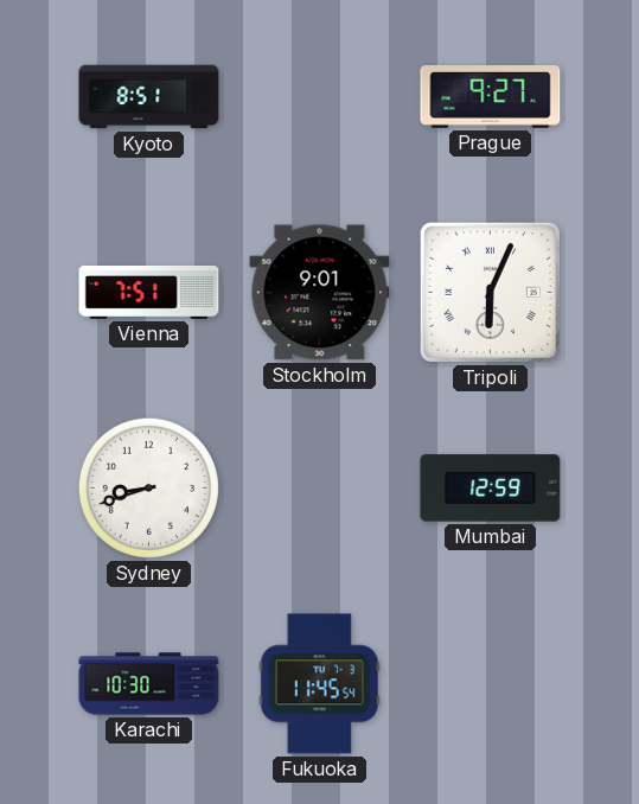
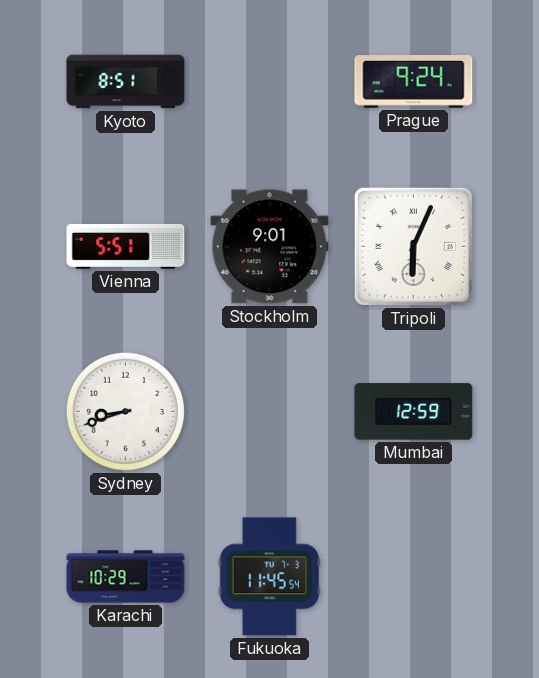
Prague: 9:27 -> 9:24
Vienna: 7:51 -> 5:51
Karachi: 10:30 -> 10:29
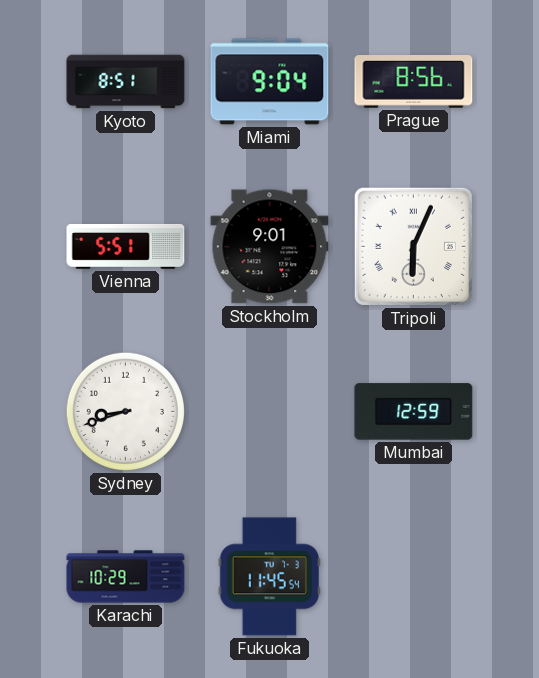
Miami: none -> 9:04
Prague: 9:24 -> 8:56
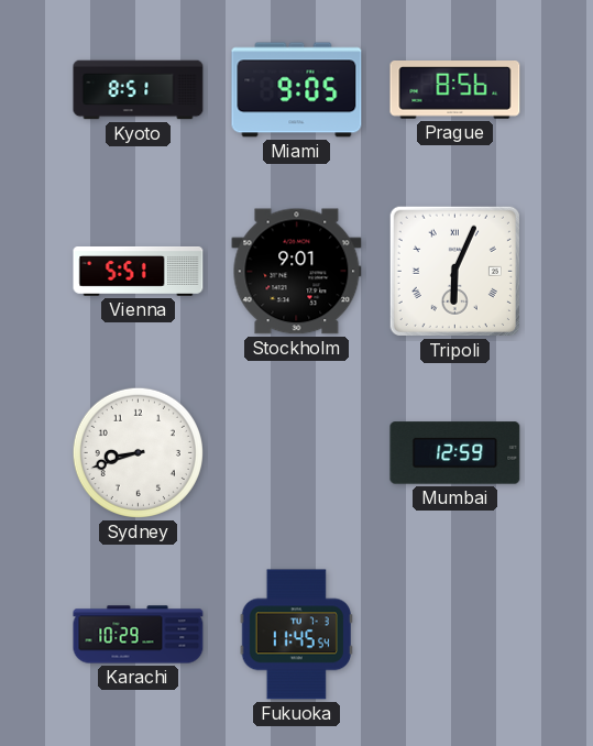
Miami: 9:04 -> 9:05
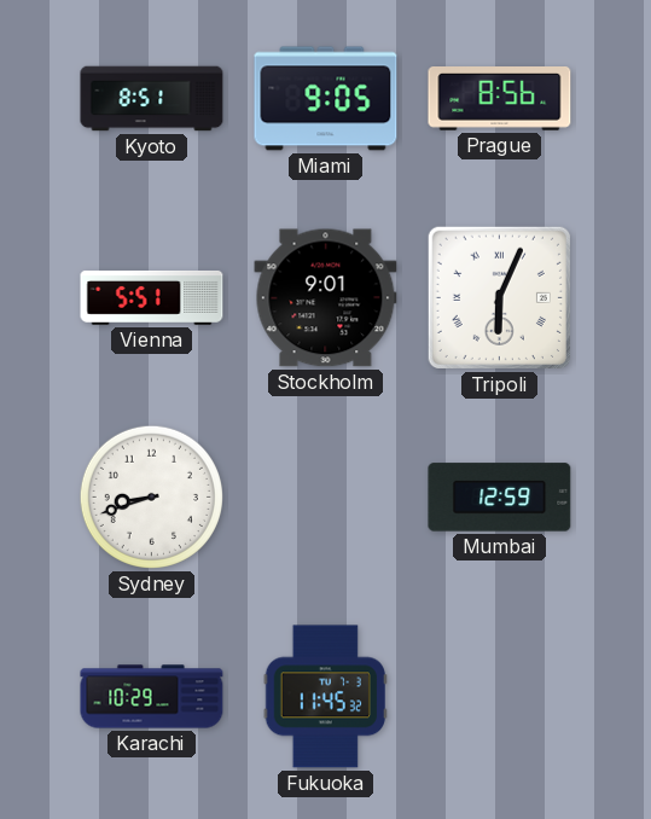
Fukuoka: 11:45:54 -> 11:45:32
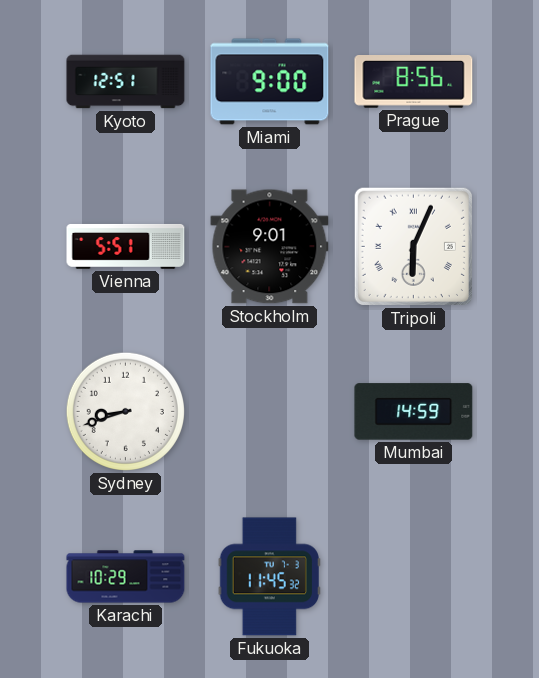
Kyoto: 8:51 -> 12:51
Miami: 9:05 -> 9:00
Mumbai: 12:59 -> 14:59
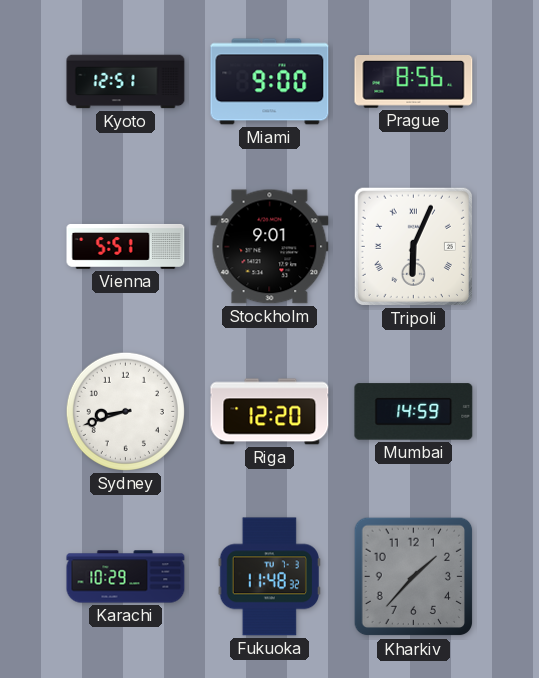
Riga: none -> 12:20
Fukuoka: 11:45 -> 11:48
Kharkiv: none -> 1:37
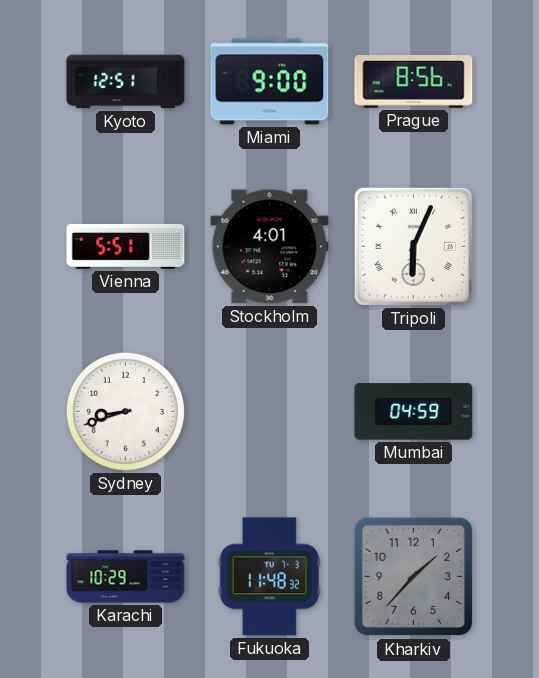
Stockholm: 9:01 -> 4:01
Riga: 12:20 -> none
Mumbai: 14:59 -> 04:59
